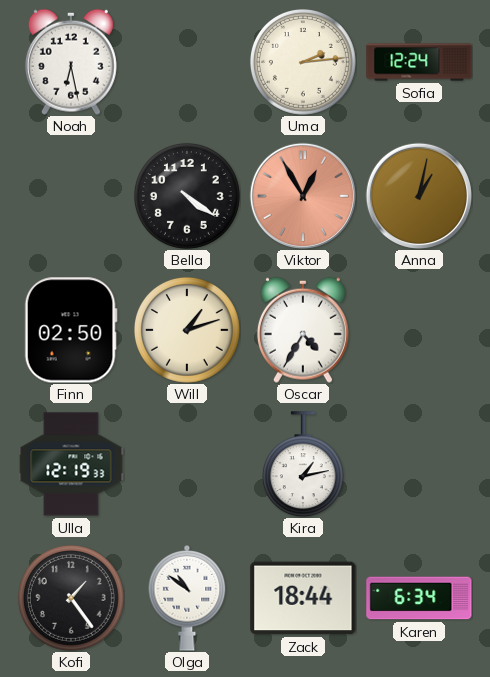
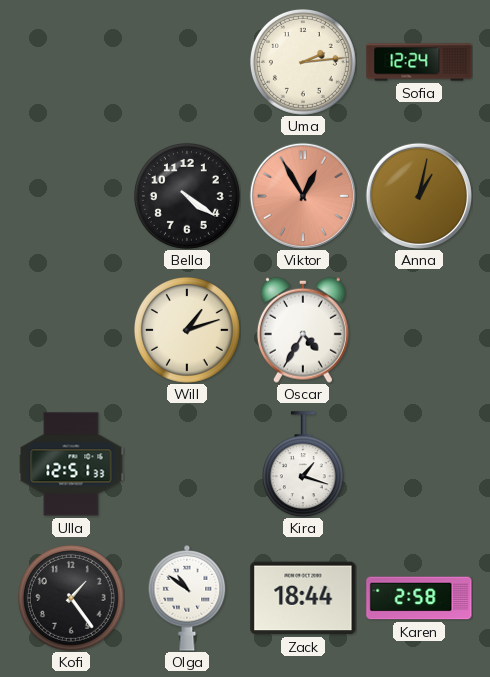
Noah: 6:28 -> none
Finn: 02:50 -> none
Ulla: 12:19 -> 12:51
Kira: 1:13 -> 1:18
Karen: 6:34 -> 2:58
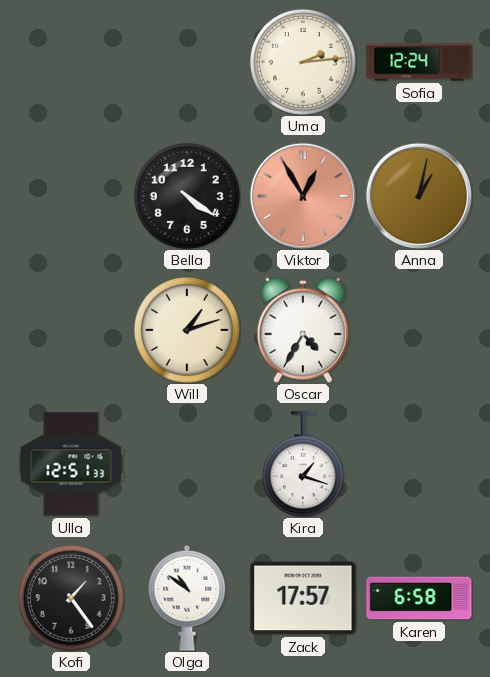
Zack: 18:44 -> 17:57
Karen: 2:58 -> 6:58
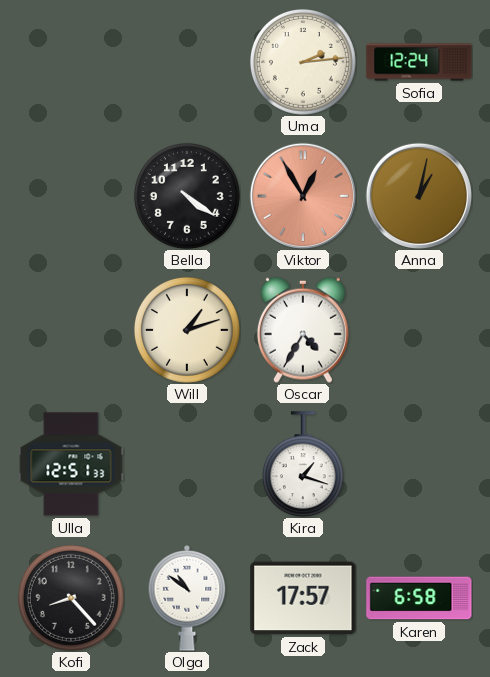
Kofi: 1:24 -> 8:23
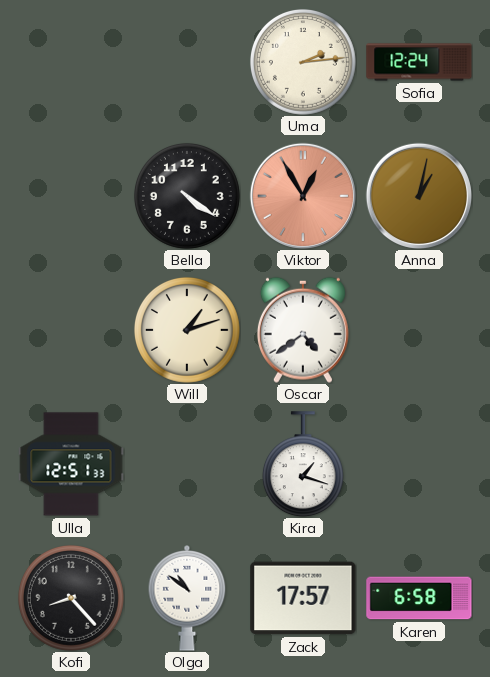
Oscar: 4:35 -> 4:39
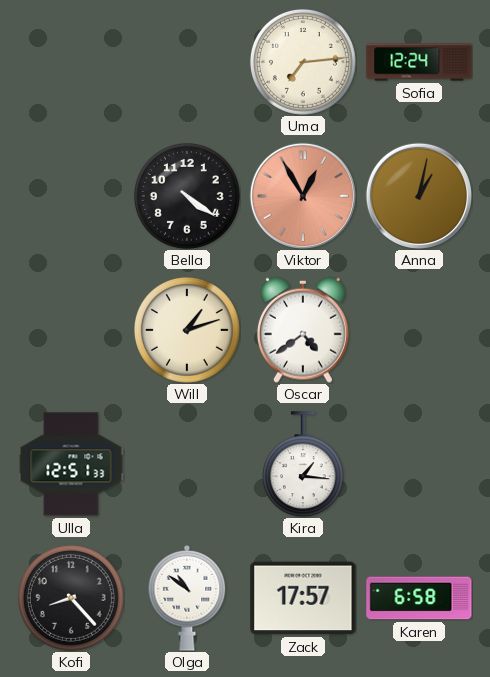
Uma: 2:14 -> 7:14
Kira: 1:18 -> 1:16
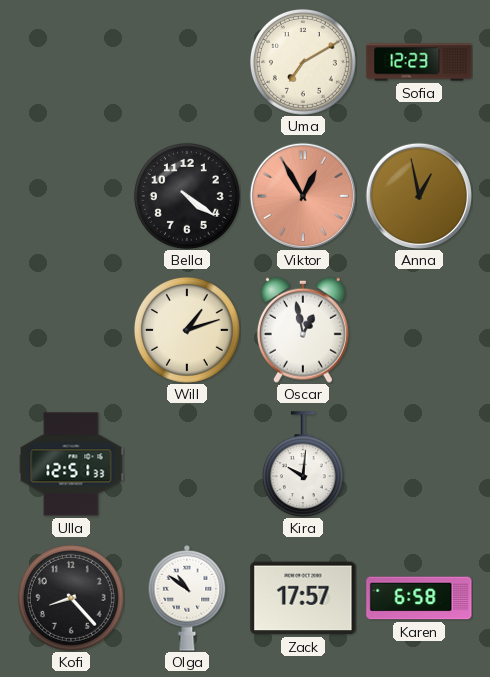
Uma: 7:14 -> 7:10
Sofia: 12:24 -> 12:23
Anna: 1:02 -> 12:58
Oscar: 4:39 -> 12:58
Kira: 1:16 -> 10:01
